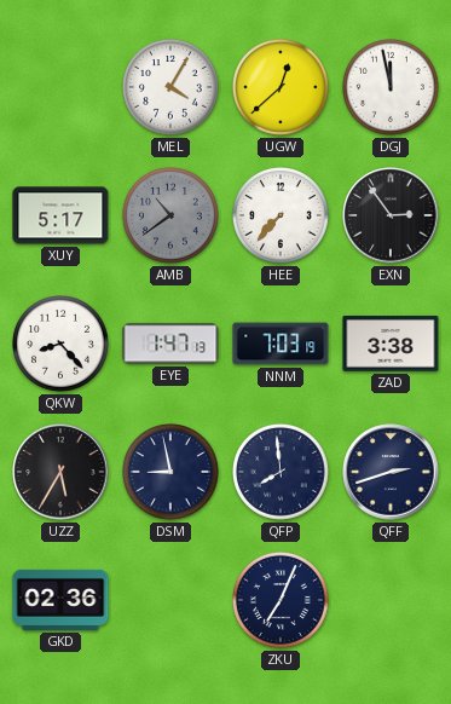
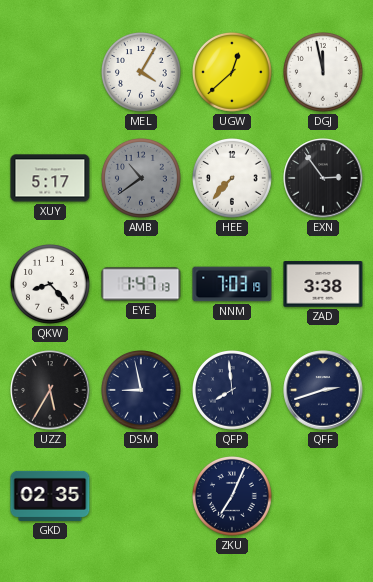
GKD: 02:36 -> 02:35
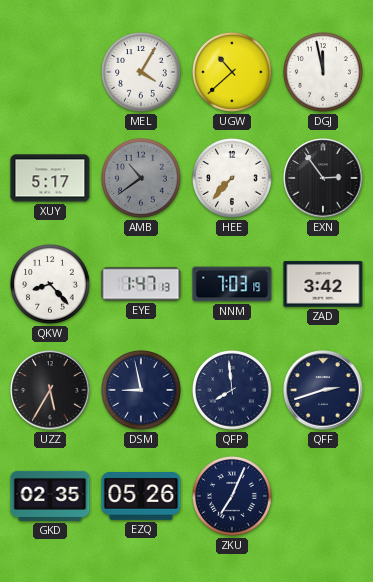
UGW: 12:38 -> 10:38
ZAD: 3:38 -> 3:42
EZQ: none -> 05:26
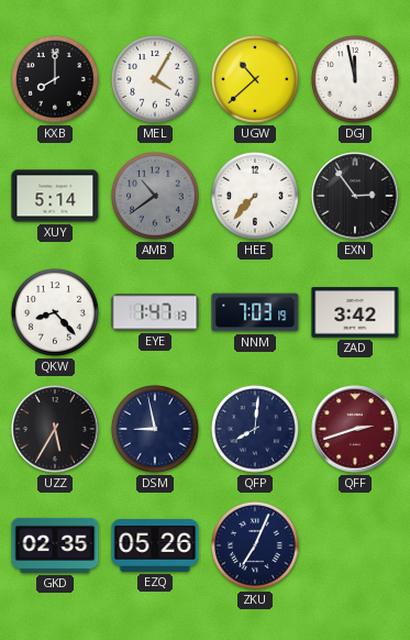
KXB: none -> 8:00
XUY: 5:17 -> 5:14
QFP: 7:59 -> 8:01
QFF dial: navy -> burgundy
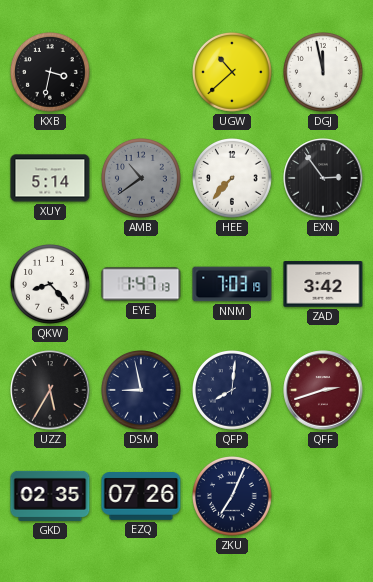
KXB: 8:00 -> 3:32
MEL: 4:05 -> none
EZQ: 05:26 -> 07:26
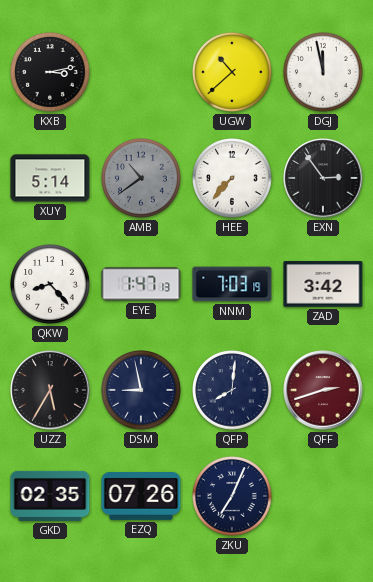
KXB: 3:32 -> 3:13
